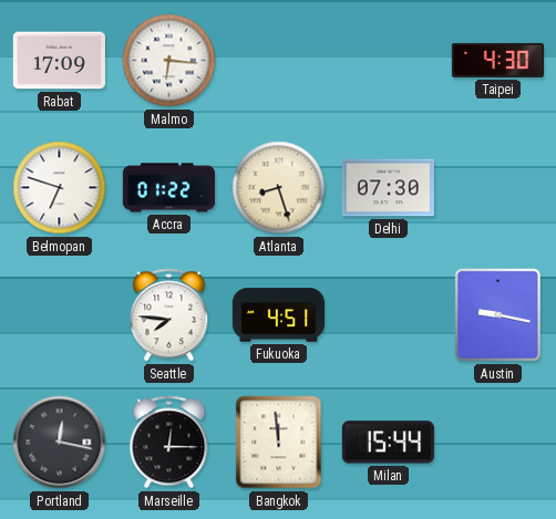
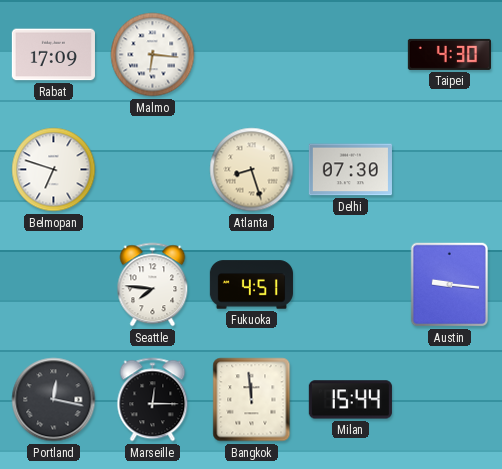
Accra: 01:22 -> none
Austin: 9:17 -> 9:16
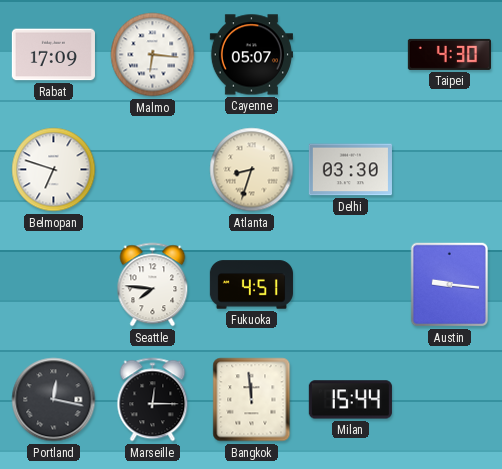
Cayenne: none -> 05:07
Atlanta: 8:27 -> 8:33
Delhi: 07:30 -> 03:30
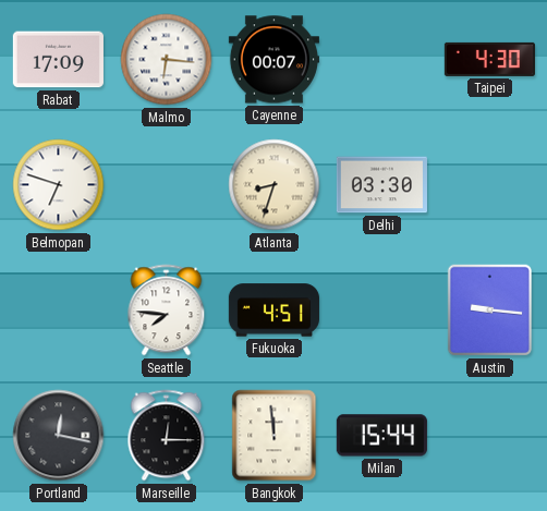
Cayenne: 05:07 -> 00:07
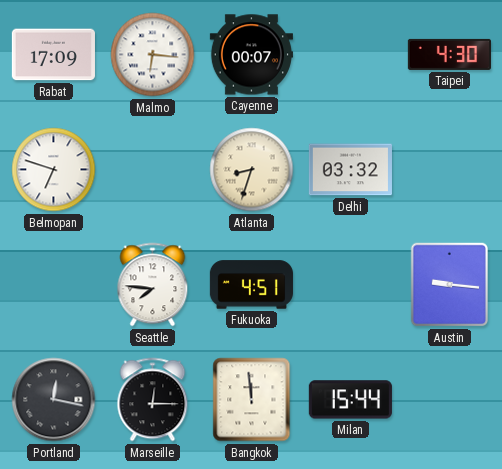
Delhi: 03:30 -> 03:32
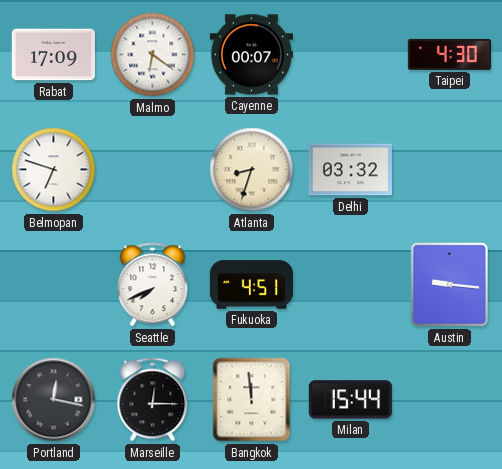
Malmo: 6:16 -> 6:21
Seattle: 7:46 -> 7:41
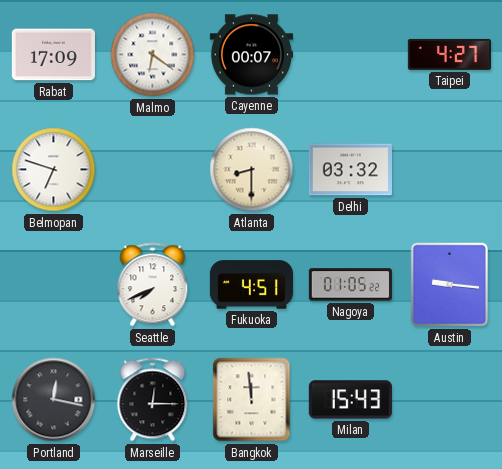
Taipei: 4:30 -> 4:27
Atlanta: 8:33 -> 8:30
Nagoya: none -> 01:05
Milan: 15:44 -> 15:43
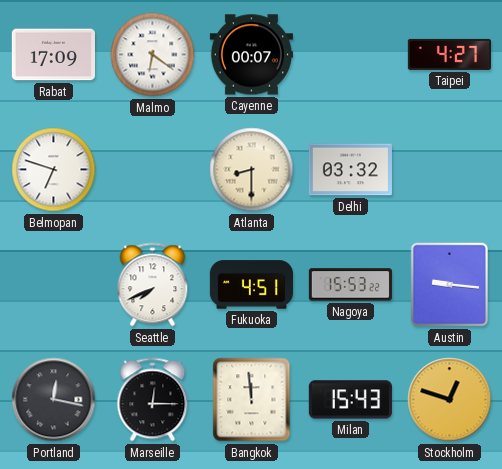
Nagoya: 01:05 -> 15:53
Stockholm: none -> 12:48
